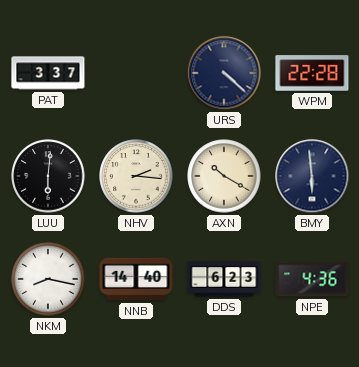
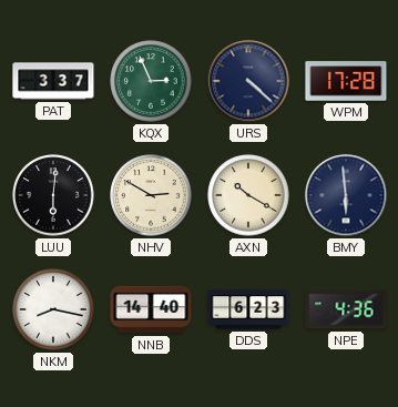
KQX: none -> 2:56
WPM: 22:28 -> 17:28
NHV: 2:16 -> 2:50
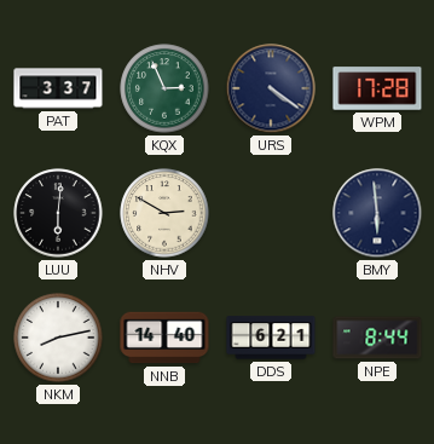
URS: 4:22 -> 4:21
AXN: 10:20 -> none
NKM: 8:17 -> 8:13
DDS: 6:23 -> 6:21
NPE: 4:36 -> 8:44
